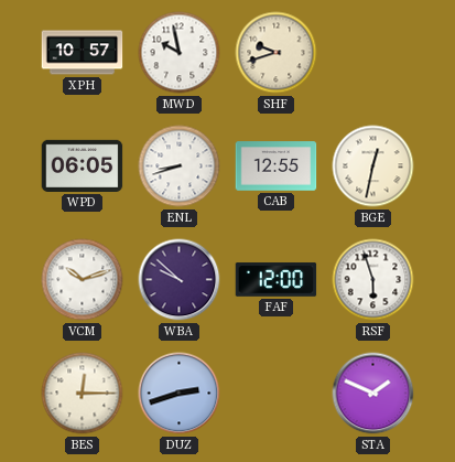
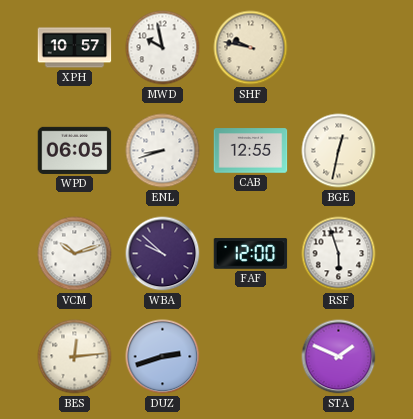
SHF: 9:42 -> 9:47
BES: 12:15 -> 12:14
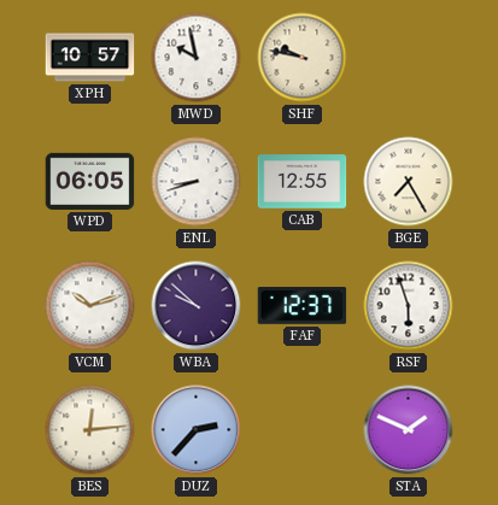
BGE: 12:32 -> 7:25
FAF: 12:00 -> 12:37
DUZ: 2:42 -> 2:37
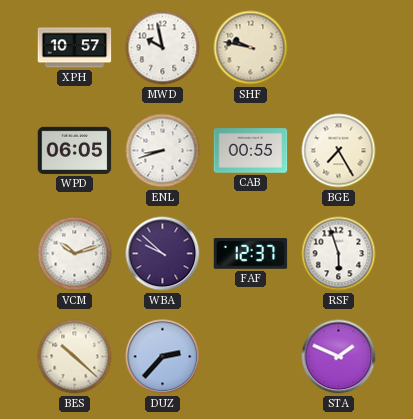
CAB: 12:55 -> 00:55
BES: 12:14 -> 10:22
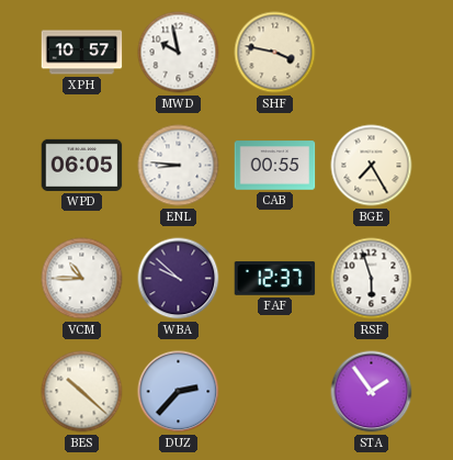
SHF: 9:47 -> 3:47
ENL: 8:42 -> 8:46
VCM: 10:12 -> 10:45
STA: 1:49 -> 1:54
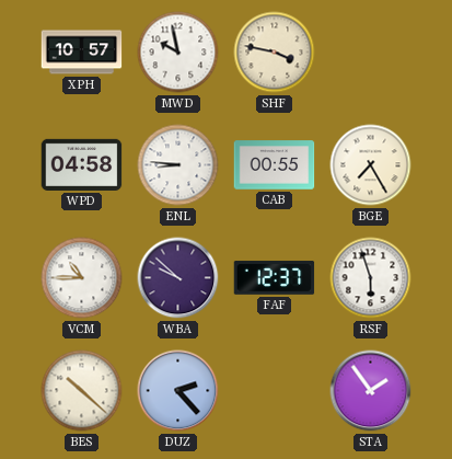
WPD: 06:05 -> 04:58
DUZ: 2:37 -> 2:23
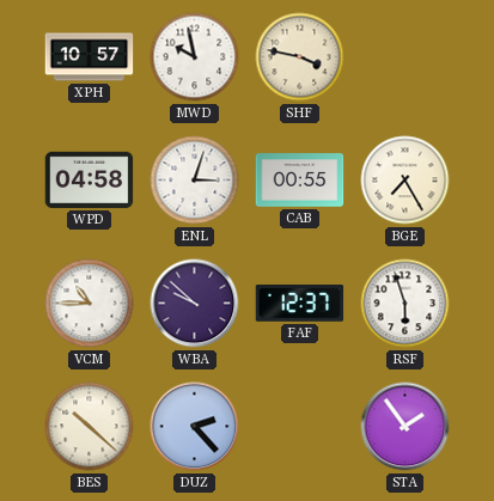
ENL: 8:46 -> 3:03
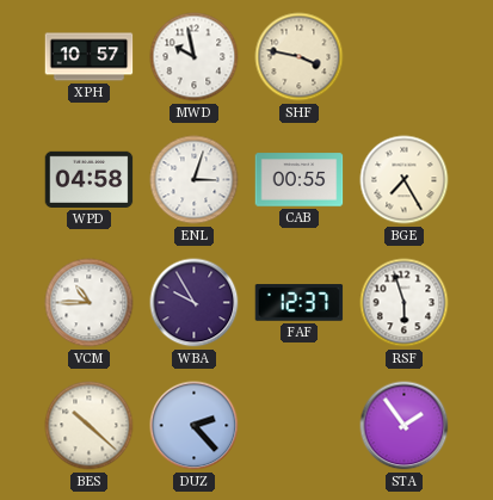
WBA: 9:52 -> 9:55
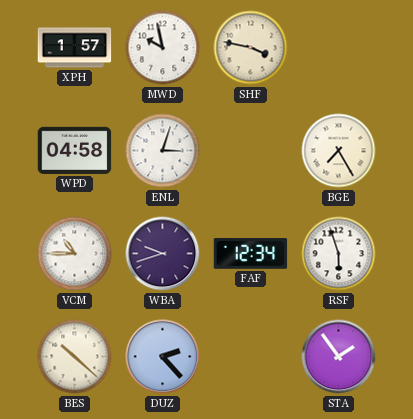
XPH: 10:57 -> 1:57
CAB: 00:55 -> none
WBA: 9:55 -> 9:42
FAF: 12:37 -> 12:34
